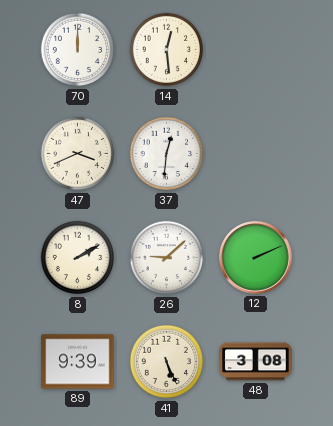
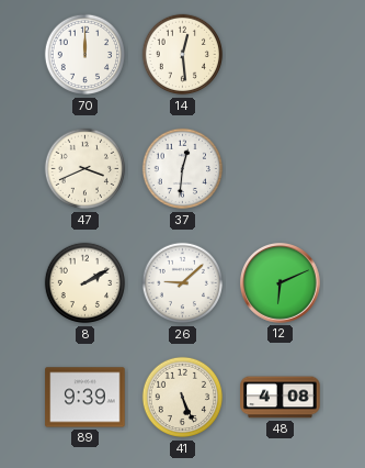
12: 2:11 -> 6:11
48: 3:08 -> 4:08
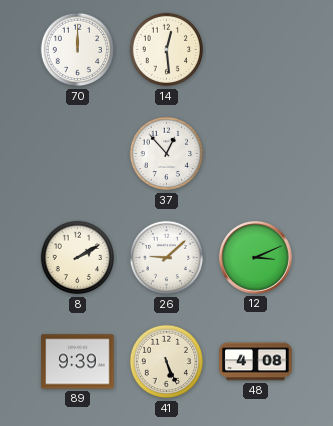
47: 3:41 -> none
37: 12:31 -> 12:53
12: 6:11 -> 3:11
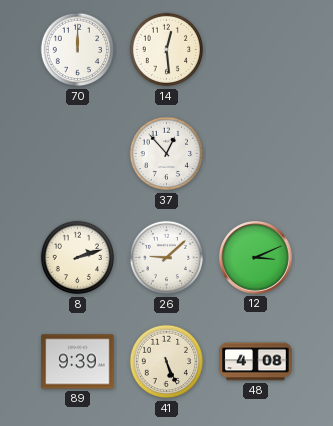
8: 2:10 -> 2:12
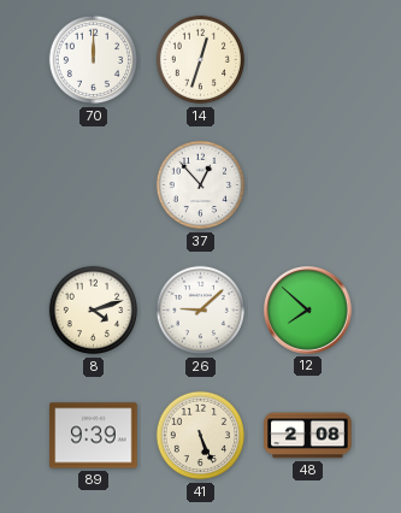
14: 12:29 -> 12:33
8: 2:12 -> 4:12
12: 3:11 -> 7:52
48: 4:08 -> 2:08
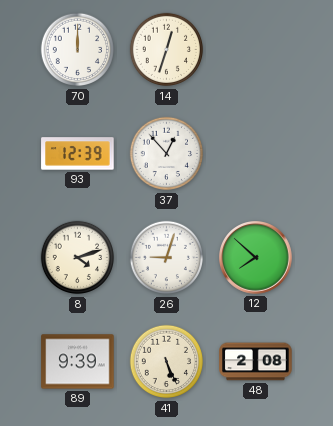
93: none -> 12:39
26: 9:08 -> 9:03
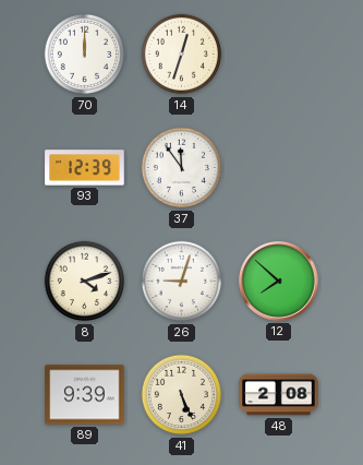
37: 12:53 -> 11:54
